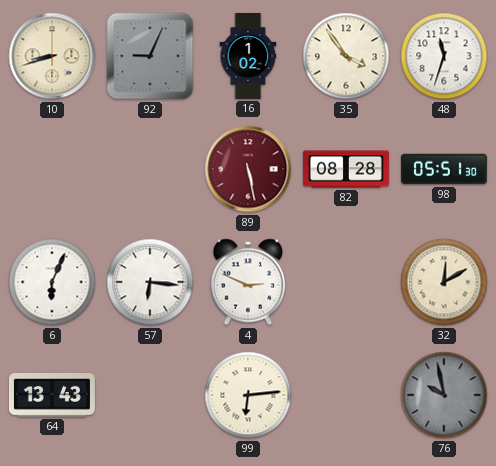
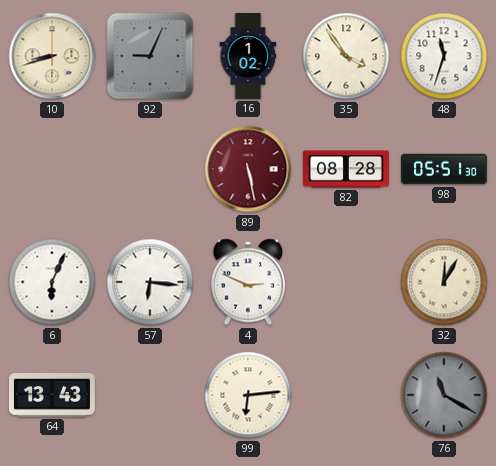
32: 12:10 -> 12:05
76: 9:58 -> 11:20
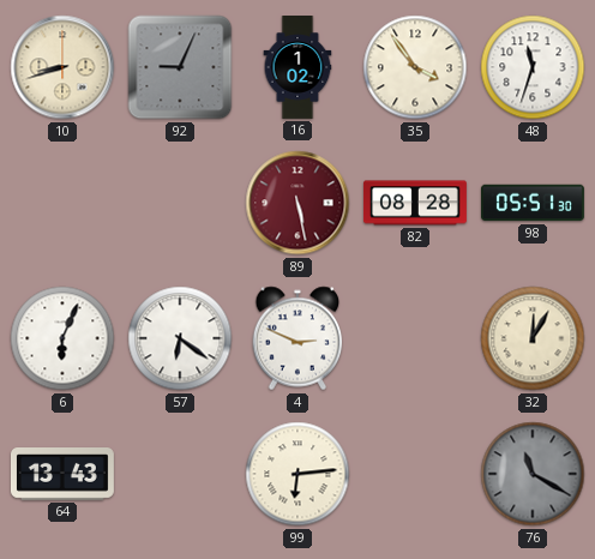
57: 6:16 -> 6:21
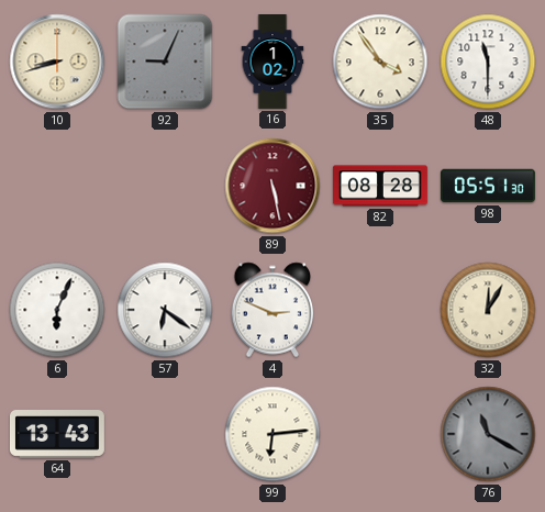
48: 11:33 -> 11:30
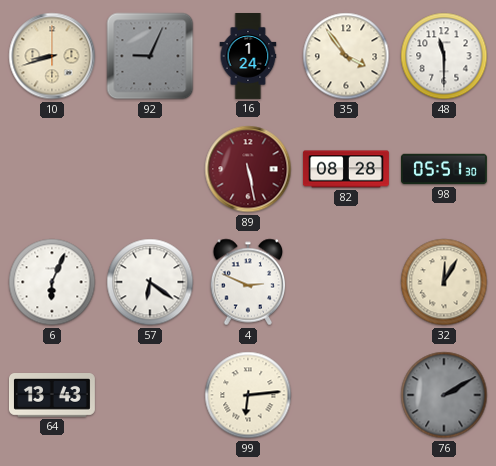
16: 1:02 -> 1:24
76: 11:20 -> 2:10
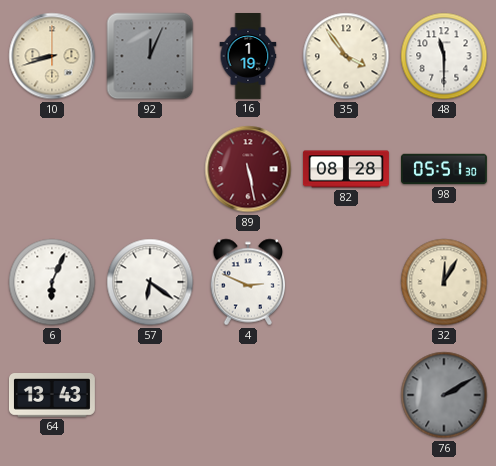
92: 9:04 -> 12:04
16: 1:24 -> 1:19
99: 6:14 -> none
